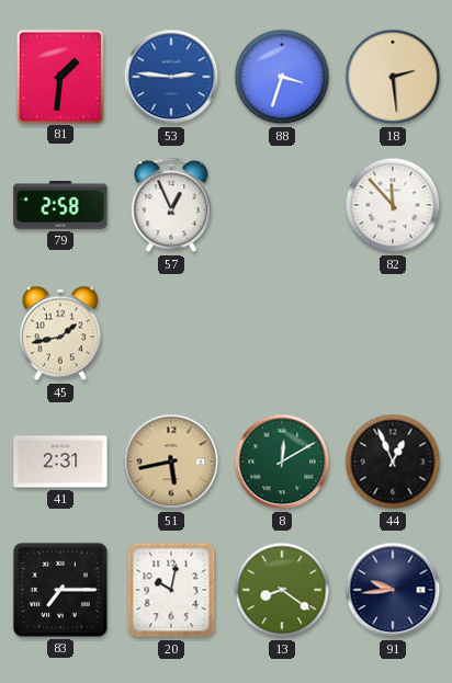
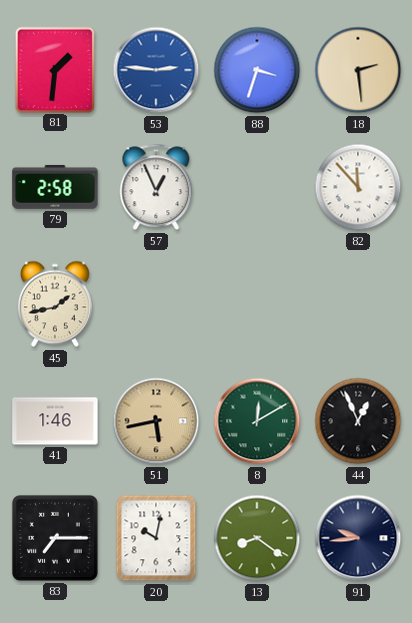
41: 2:31 -> 1:46
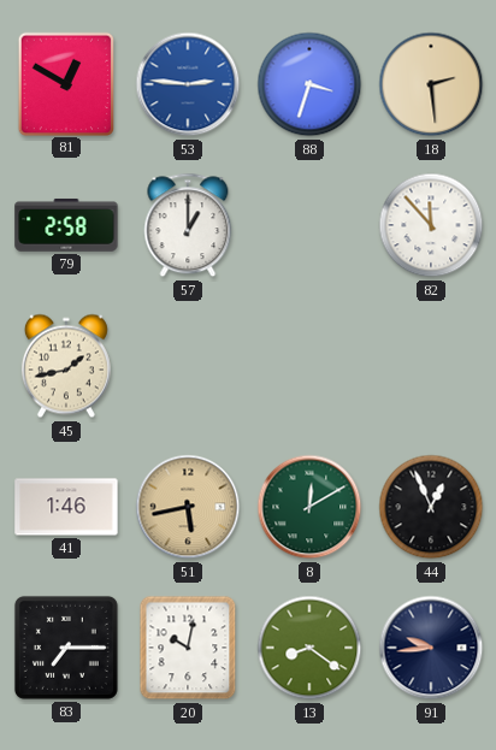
81: 1:31 -> 12:50
57: 12:56 -> 1:00
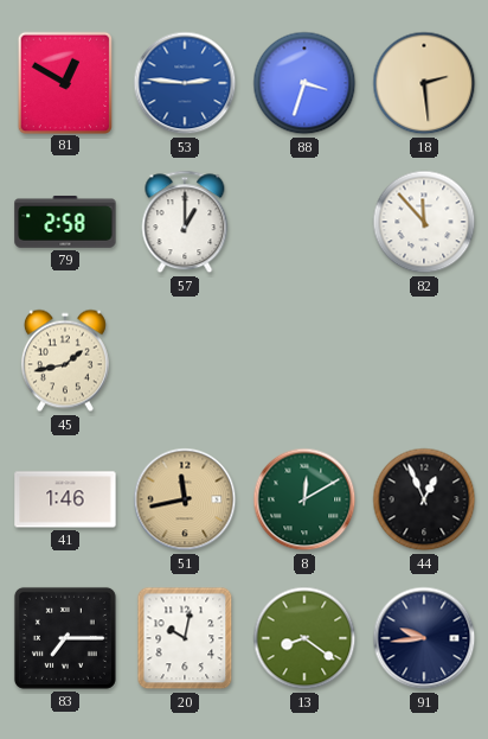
51: 5:43 -> 11:43
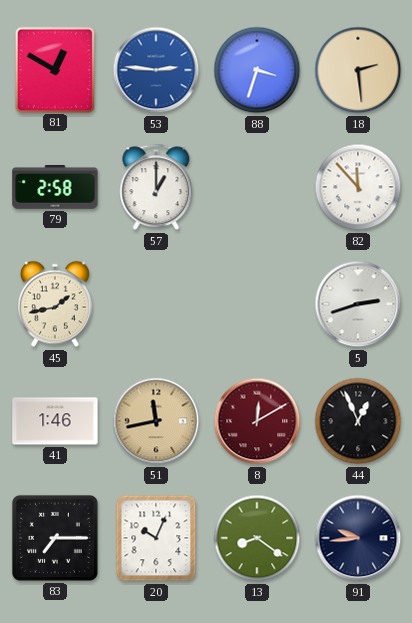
5: none -> 2:42
8 dial: green -> burgundy
20: 10:02 -> 10:04
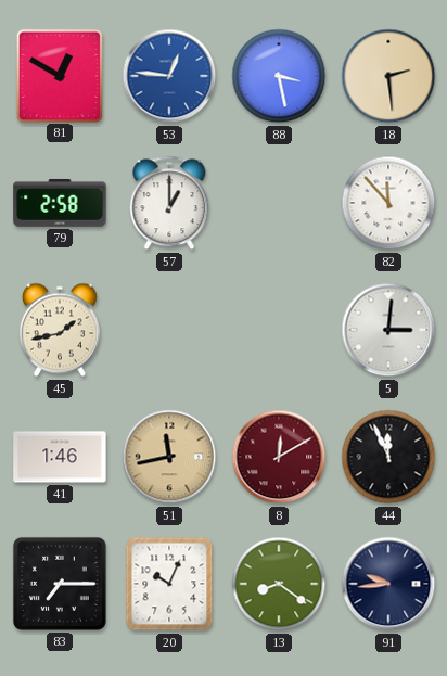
53: 2:46 -> 12:46
88: 3:33 -> 3:28
5: 2:42 -> 3:01
44: 12:56 -> 11:56
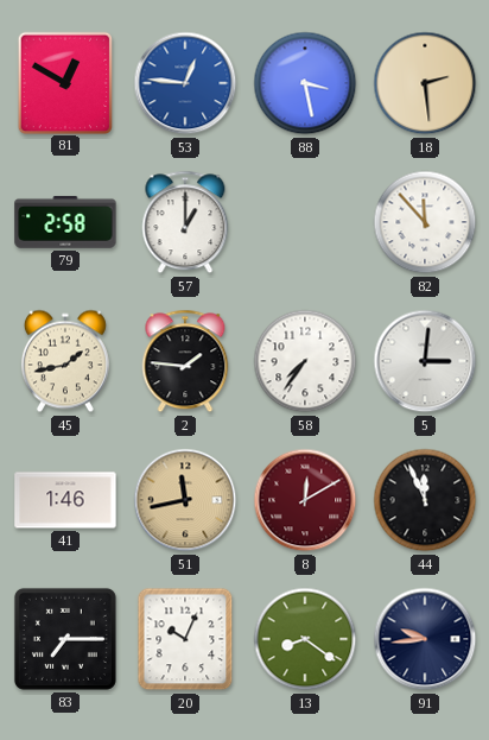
2: none -> 1:46
58: none -> 7:36
